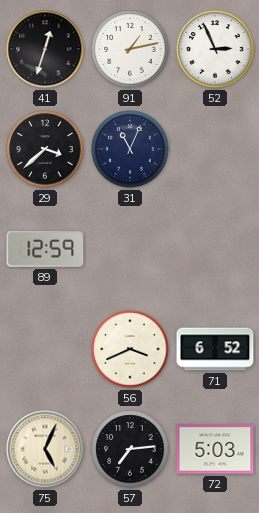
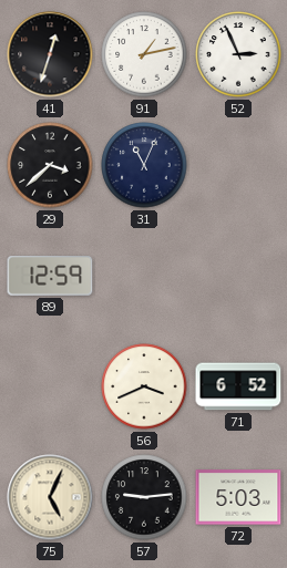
57: 7:14 -> 9:14
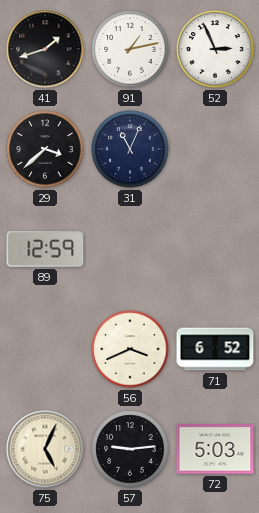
41: 12:33 -> 1:42
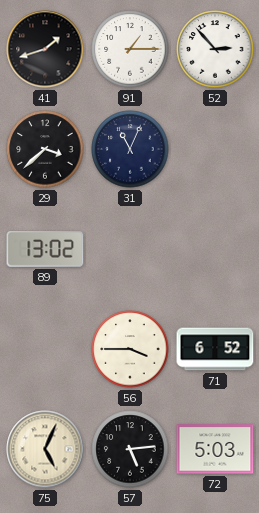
91: 1:13 -> 1:15
52: 2:56 -> 2:53
89: 12:59 -> 13:02
56: 3:41 -> 3:45
57: 9:14 -> 5:14
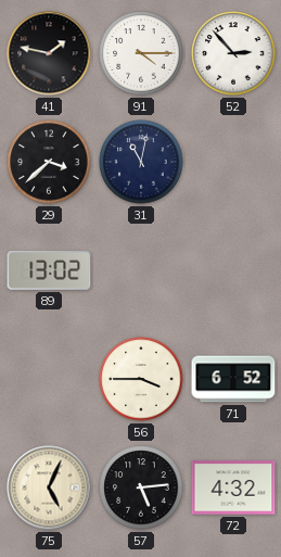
41: 1:42 -> 1:47
91: 1:15 -> 4:15
31: 11:04 -> 11:02
72: 5:03 -> 4:32
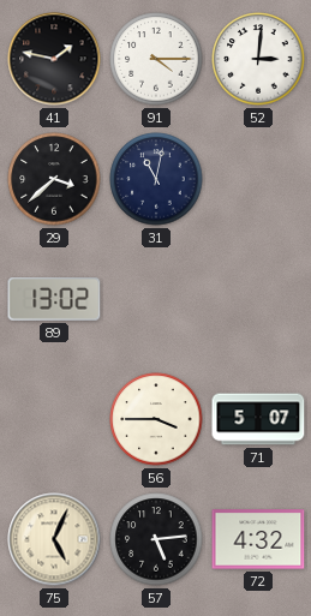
52: 2:53 -> 3:01
71: 6:52 -> 5:07
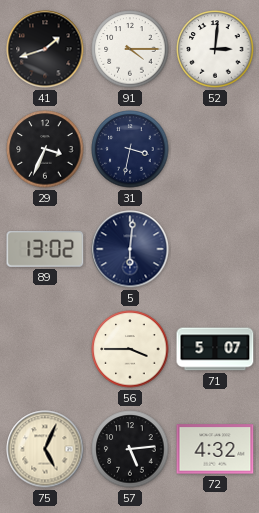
41: 1:47 -> 1:42
29: 3:38 -> 3:34
31: 11:02 -> 3:32
5: none -> 6:01
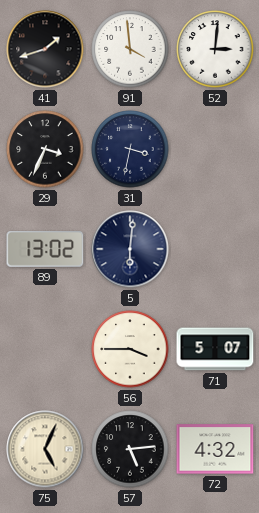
91: 4:15 -> 3:59
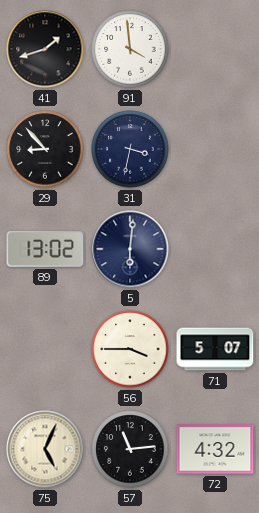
52: 3:01 -> none
29: 3:34 -> 8:53
57: 5:14 -> 11:14
